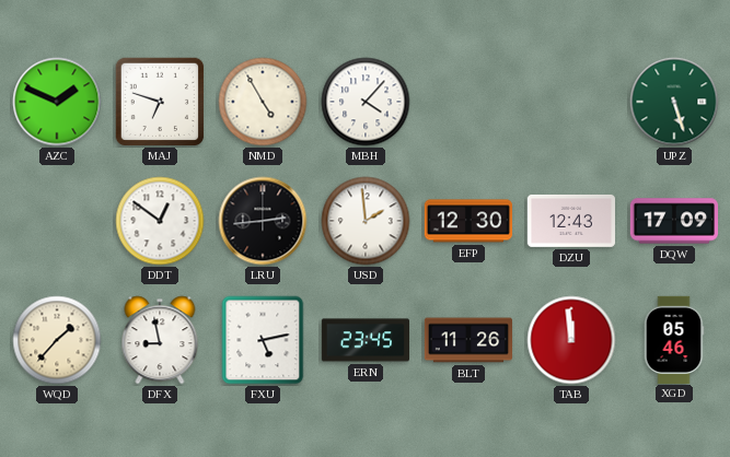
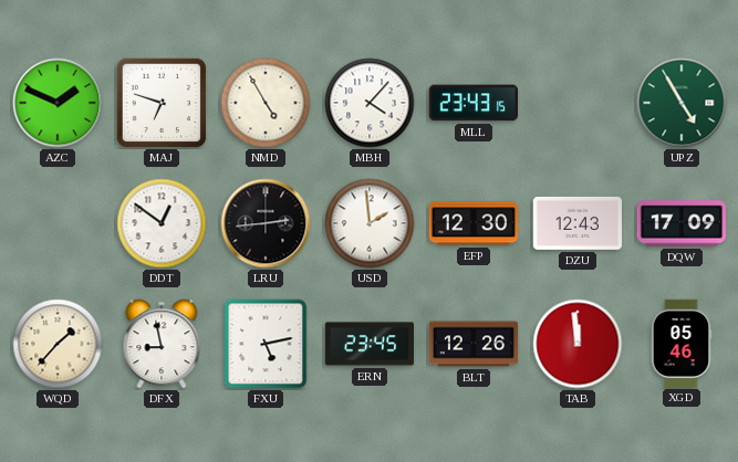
MLL: none -> 23:43
UPZ: 5:27 -> 4:55
BLT: 11:26 -> 12:26
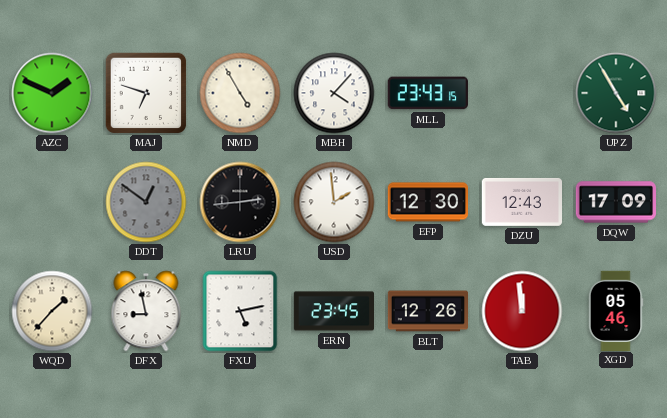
DDT dial: white -> grey
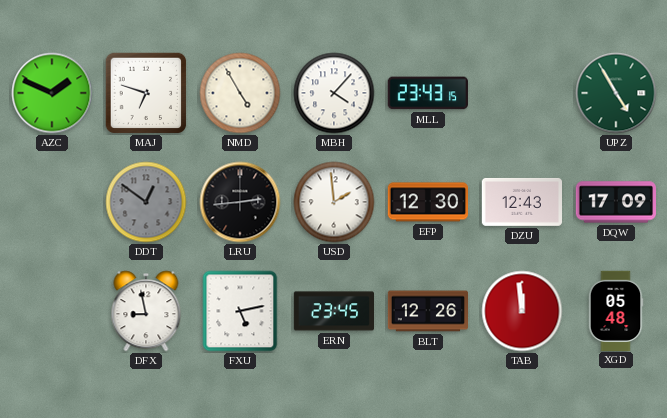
WQD: 1:37 -> none
XGD: 05:46 -> 05:48
